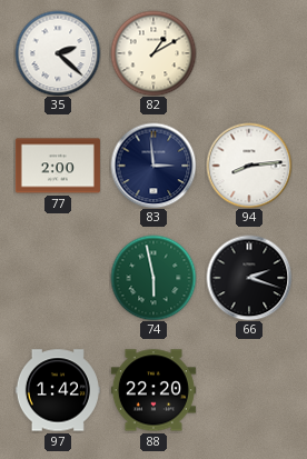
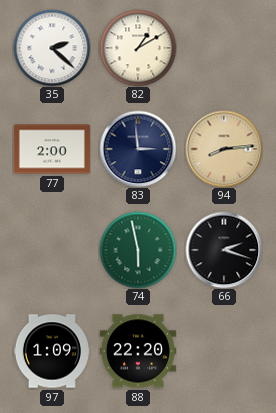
94 dial: white -> champagne
97: 1:42 -> 1:09
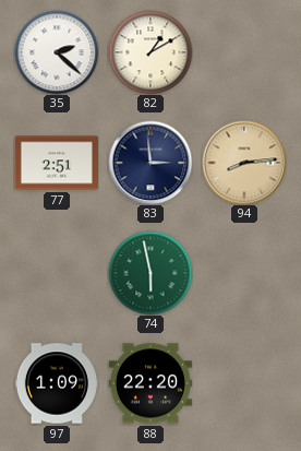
77: 2:00 -> 2:51
66: 2:18 -> none
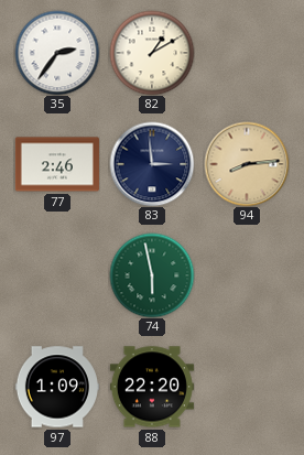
35: 2:22 -> 2:36
77: 2:51 -> 2:46
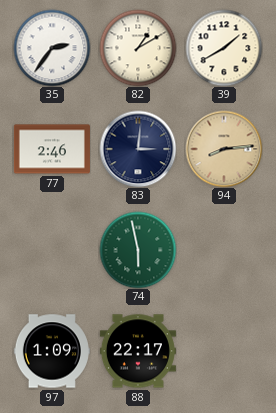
39: none -> 1:40
83: 2:59 -> 3:01
88: 22:20 -> 22:17
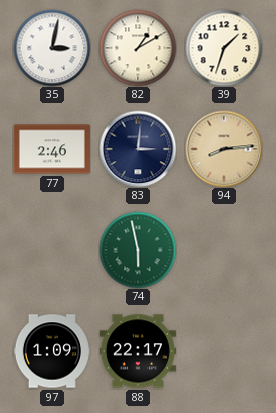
35: 2:36 -> 3:02
39: 1:40 -> 1:33
